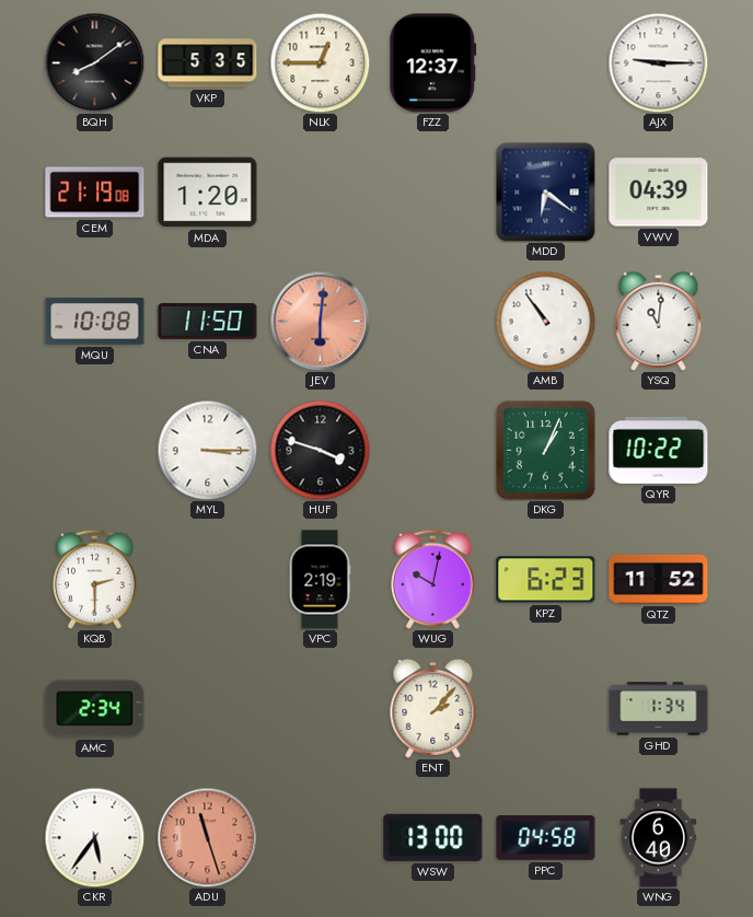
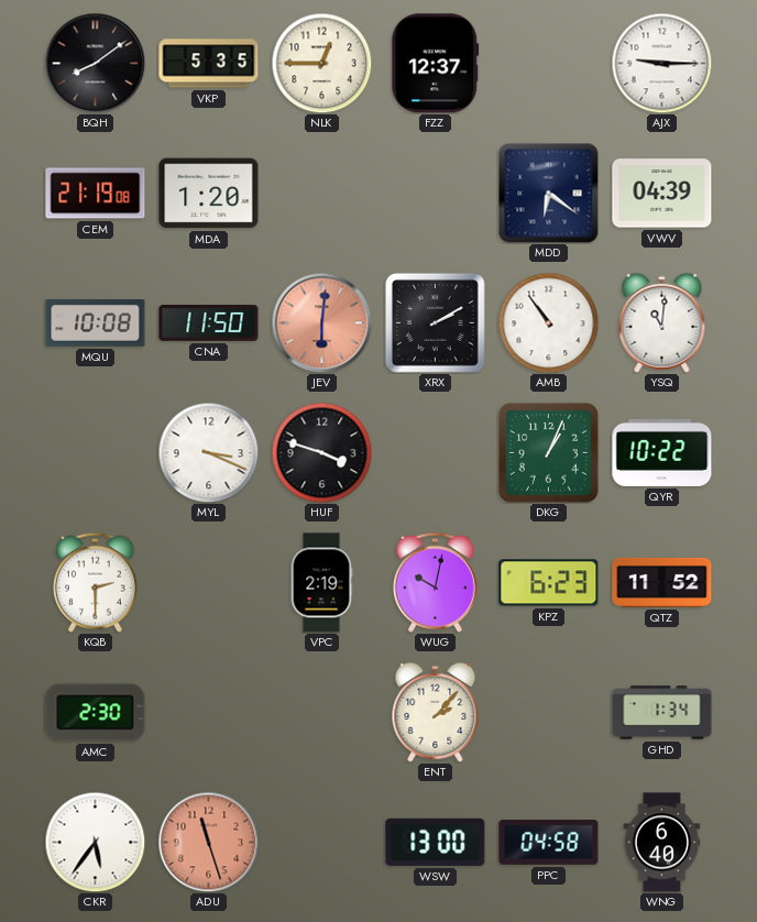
XRX: none -> 2:10
MYL: 3:15 -> 3:19
AMC: 2:34 -> 2:30
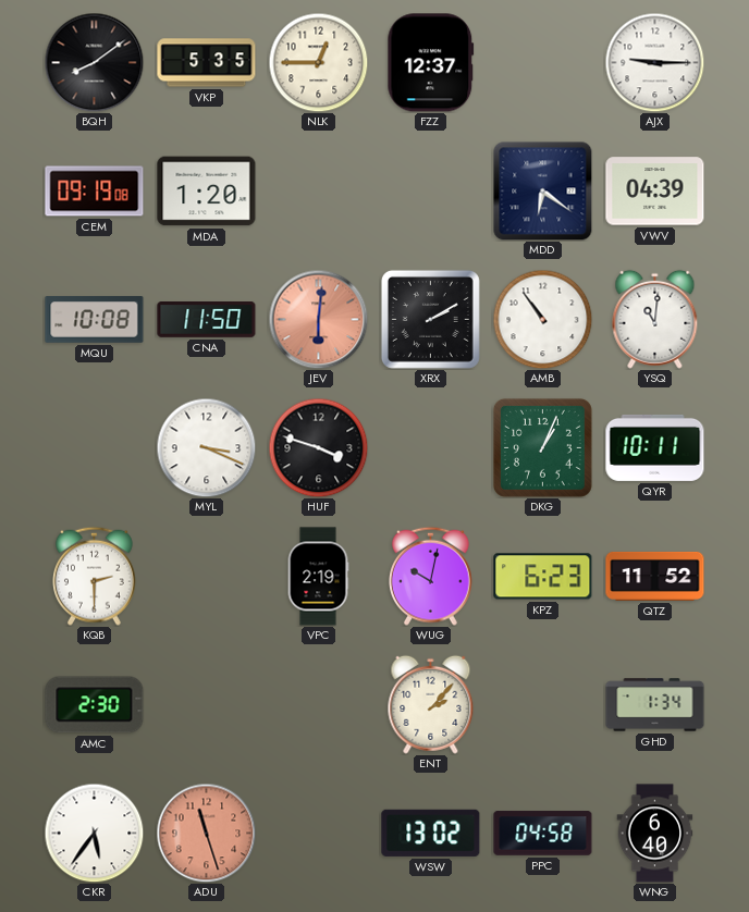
CEM: 21:19 -> 09:19
QYR: 10:22 -> 10:11
WSW: 13:00 -> 13:02
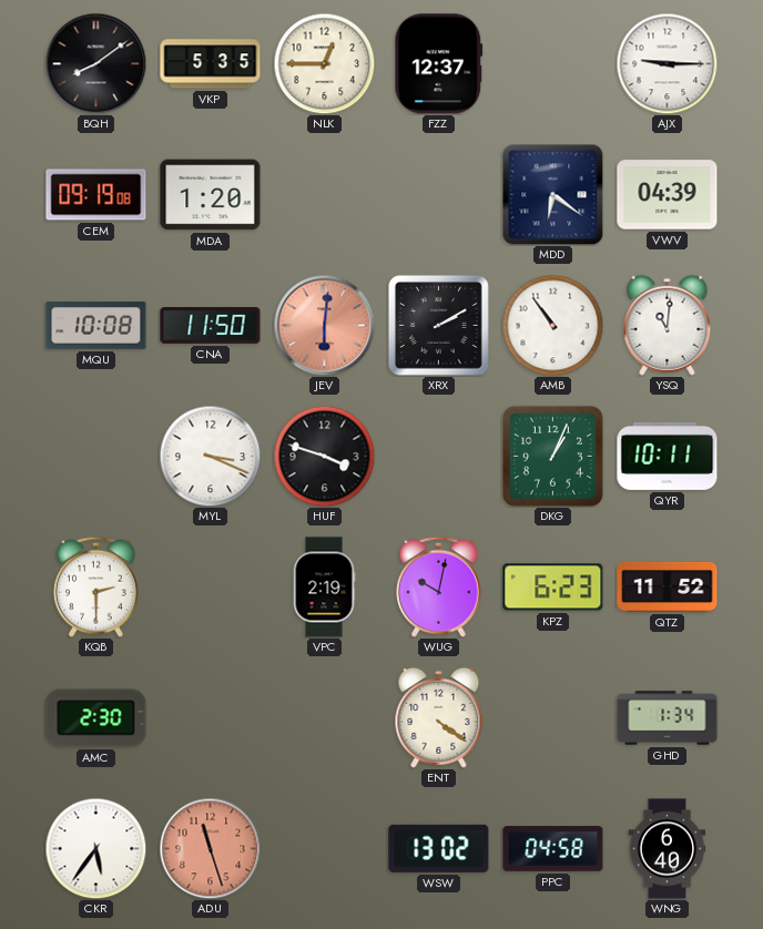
ENT: 2:07 -> 4:21
